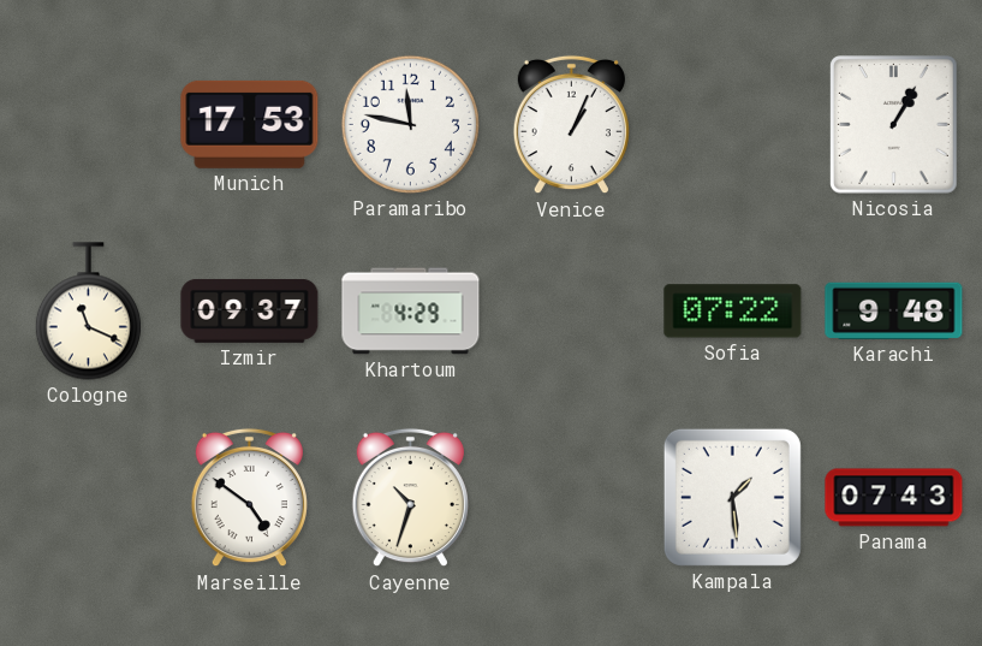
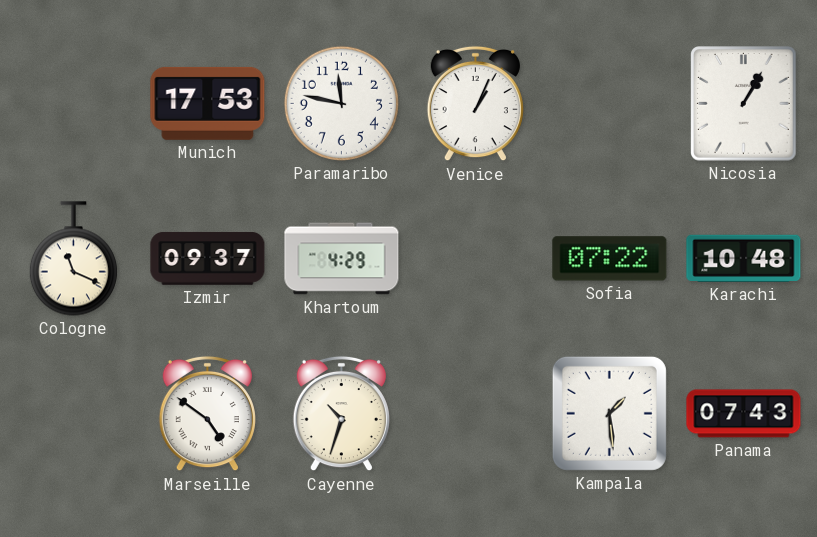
Karachi: 9:48 -> 10:48
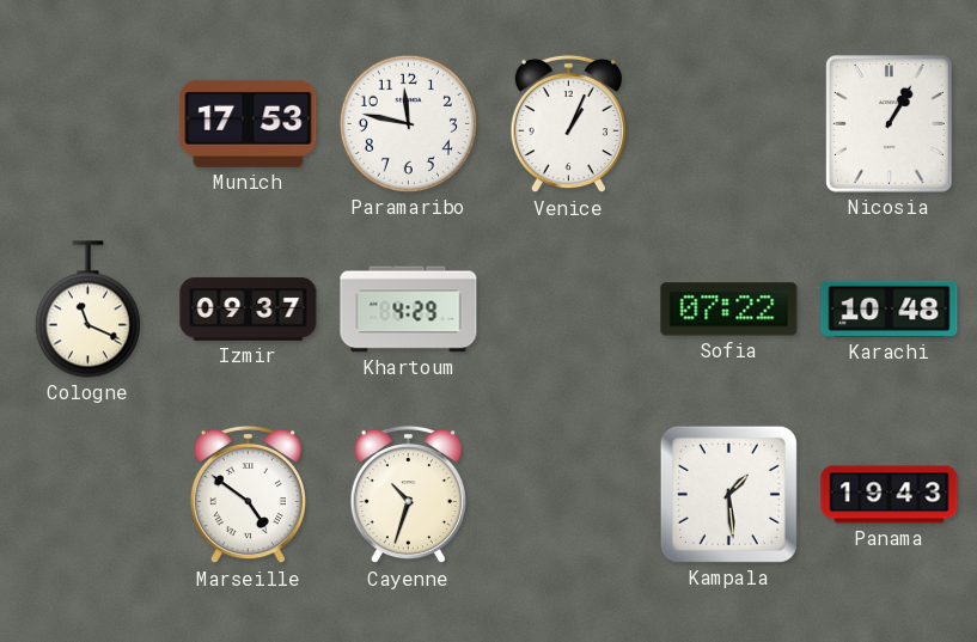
Panama: 07:43 -> 19:43
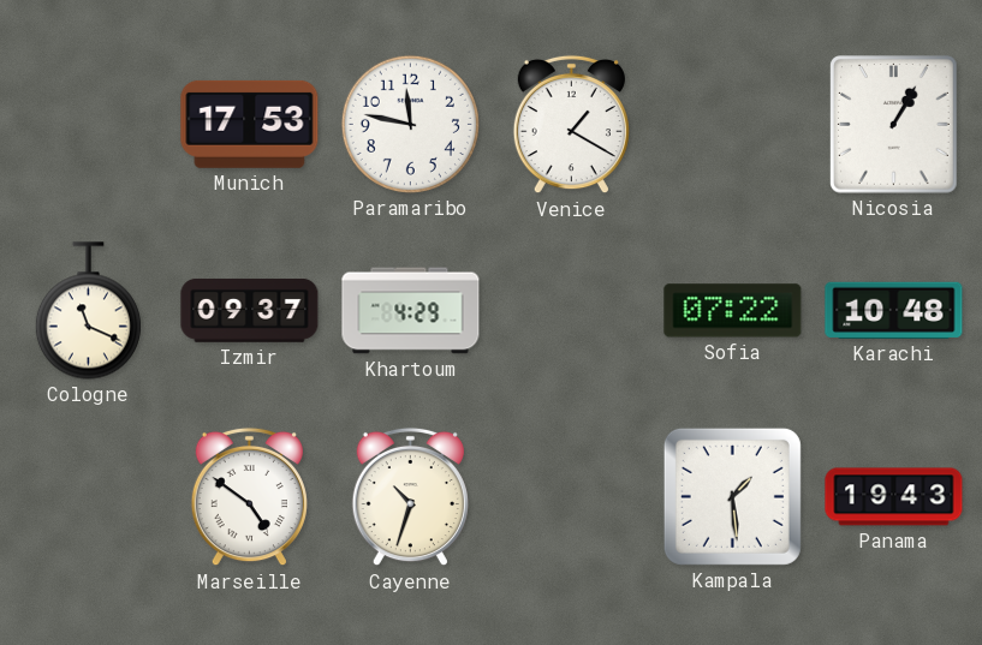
Venice: 1:04 -> 1:20
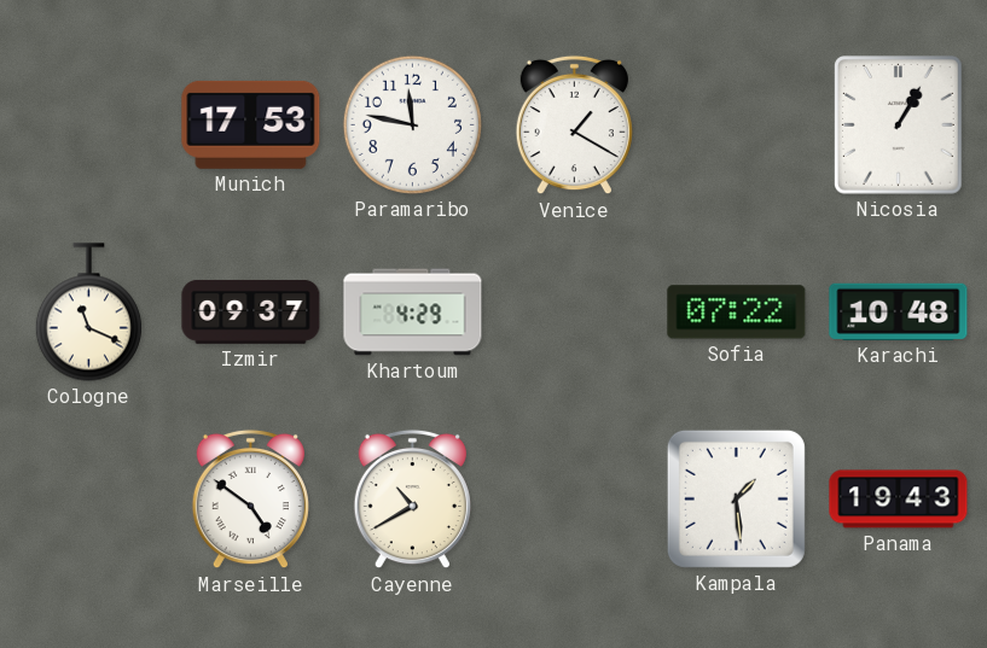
Cayenne: 10:33 -> 10:40
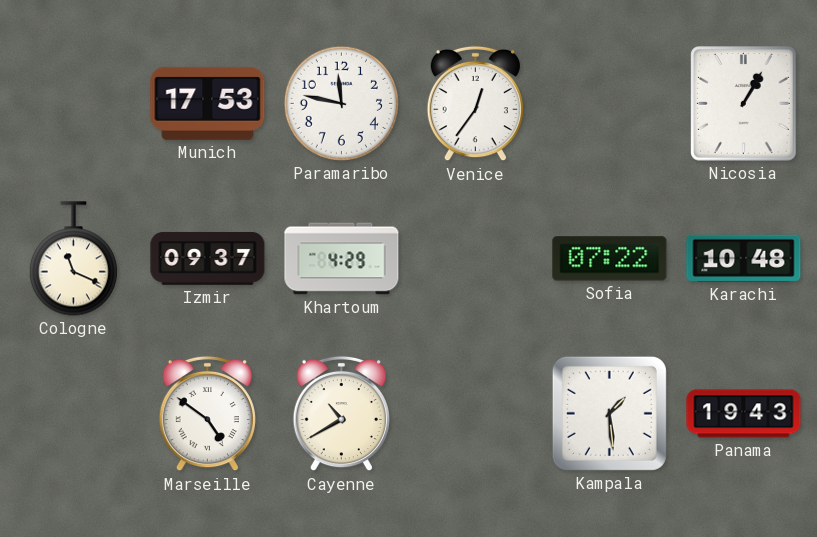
Venice: 1:20 -> 12:36
